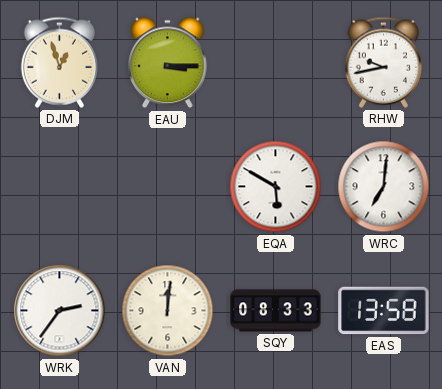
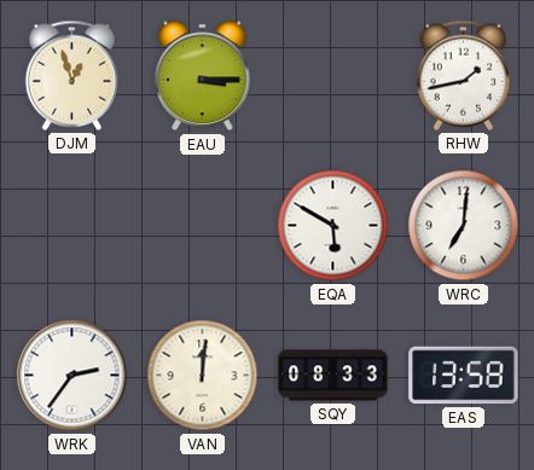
RHW: 9:43 -> 1:43
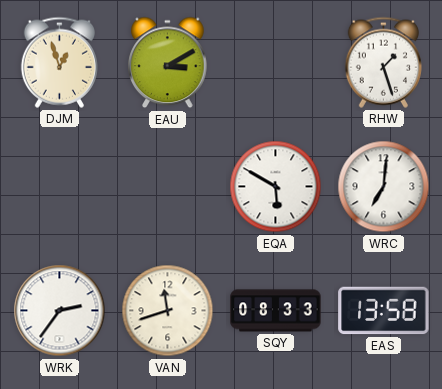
EAU: 3:15 -> 3:10
RHW: 1:43 -> 1:27
VAN: 12:01 -> 11:42
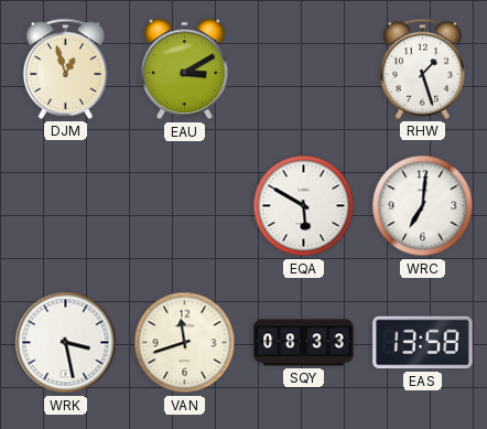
WRK: 2:36 -> 3:28
